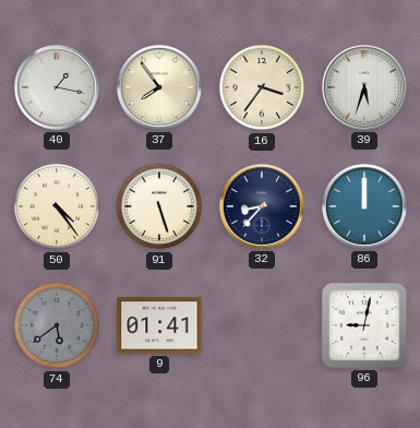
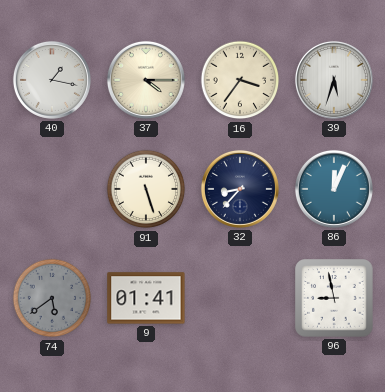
37: 7:54 -> 4:15
50: 4:24 -> none
86: 12:00 -> 12:04
96: 9:02 -> 8:58
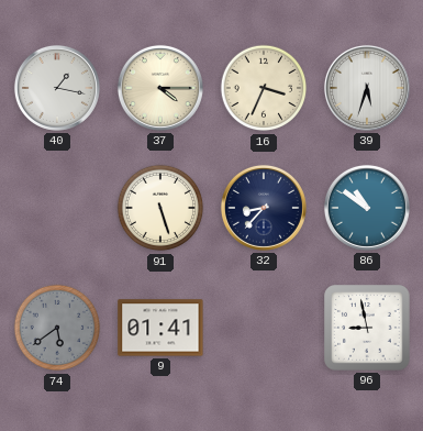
16: 3:36 -> 3:34
86: 12:04 -> 10:51
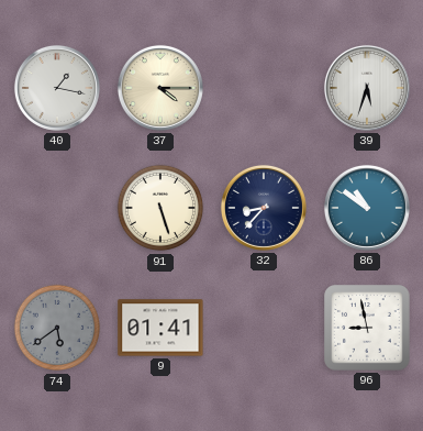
16: 3:34 -> none
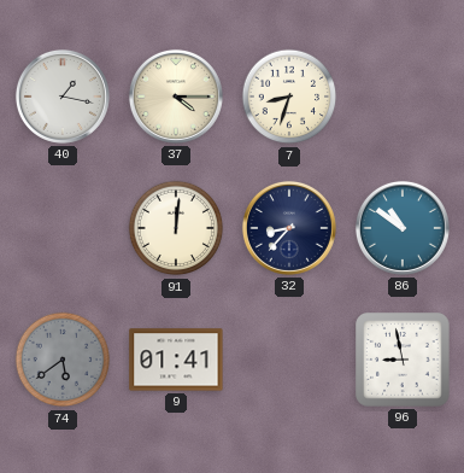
7: none -> 8:33
39: 5:33 -> none
91: 5:27 -> 12:01
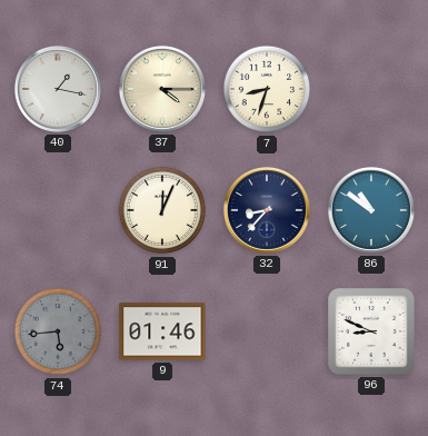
91: 12:01 -> 12:04
74: 5:39 -> 5:44
9: 01:41 -> 01:46
96: 8:58 -> 8:49
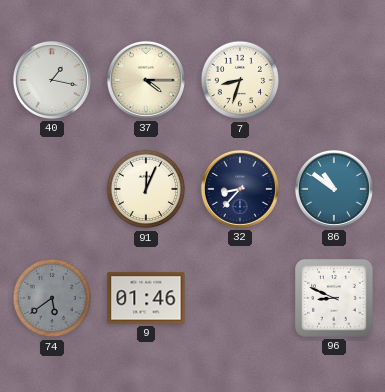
74: 5:44 -> 5:39
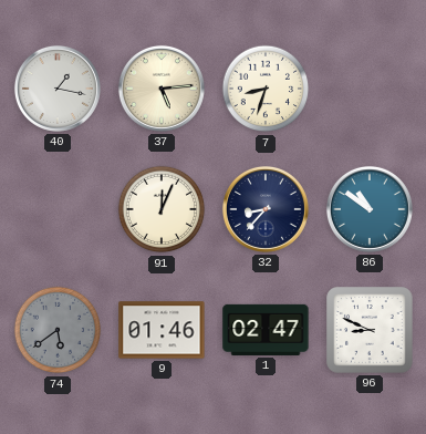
37: 4:15 -> 5:14
1: none -> 02:47
